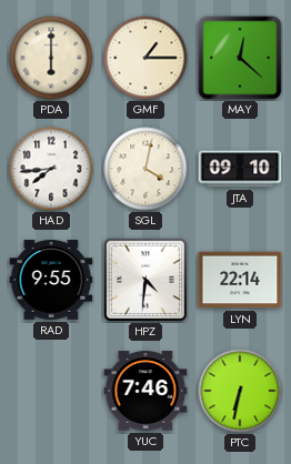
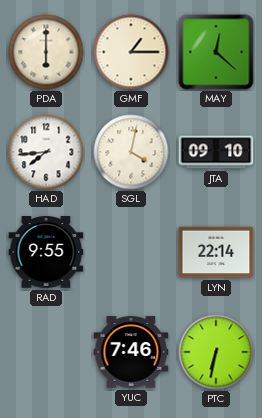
HPZ: 4:31 -> none
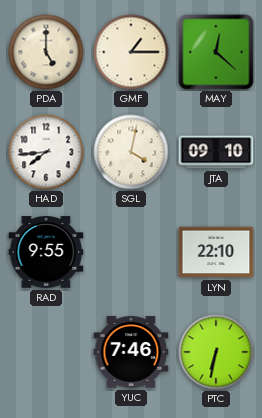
PDA: 6:00 -> 5:00
LYN: 22:14 -> 22:10
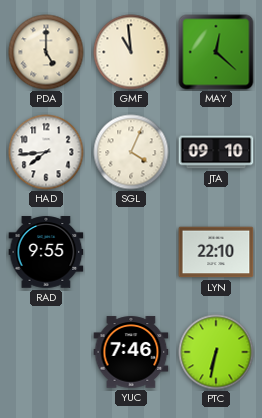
GMF: 1:15 -> 10:59
SGL: 4:02 -> 4:04
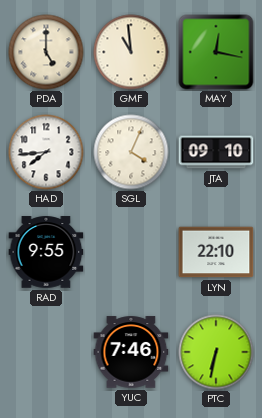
MAY: 12:22 -> 12:17
